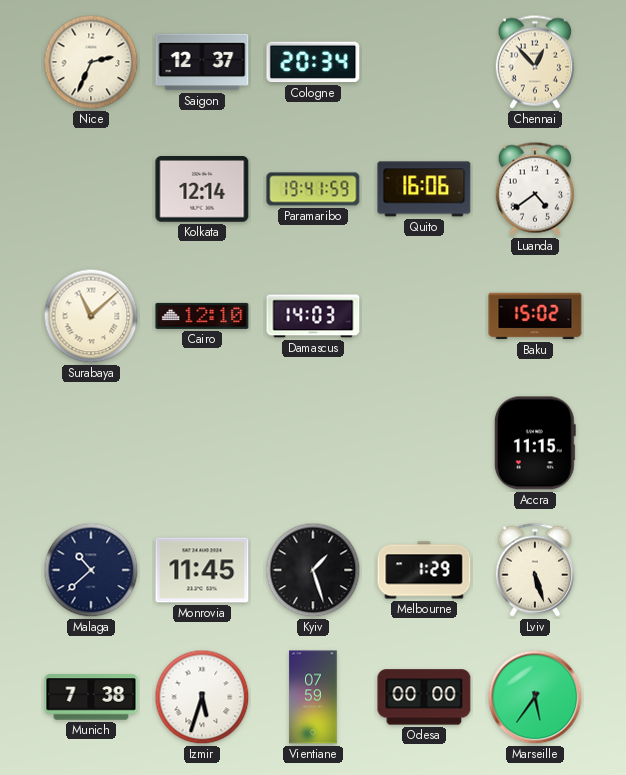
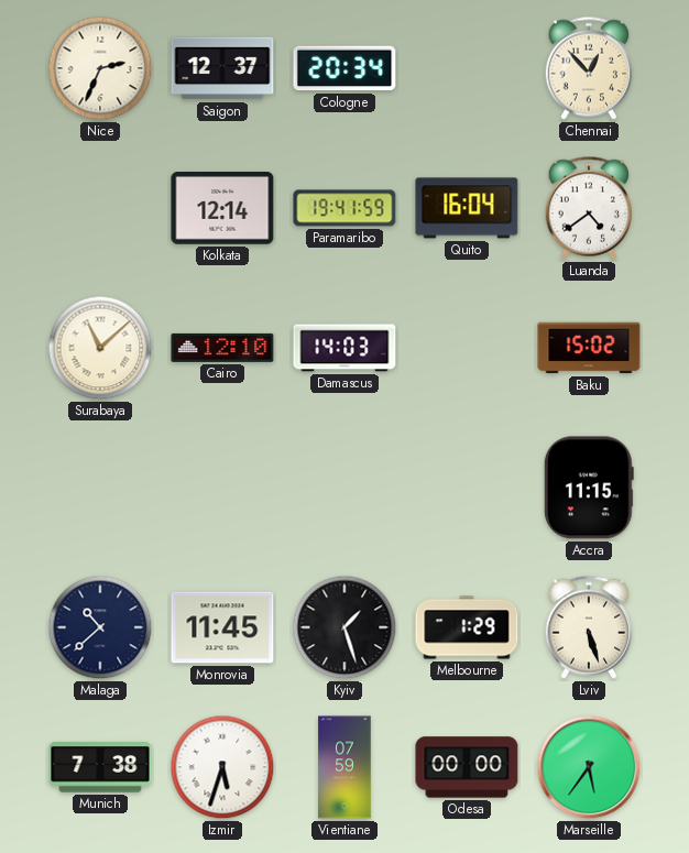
Quito: 16:06 -> 16:04
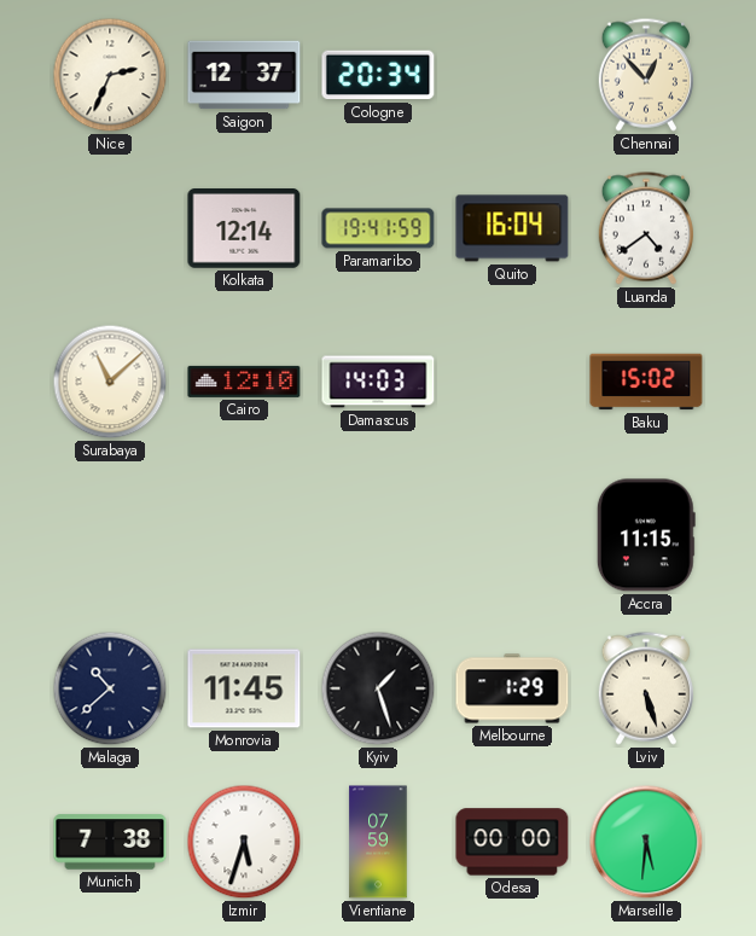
Marseille: 5:36 -> 5:31
